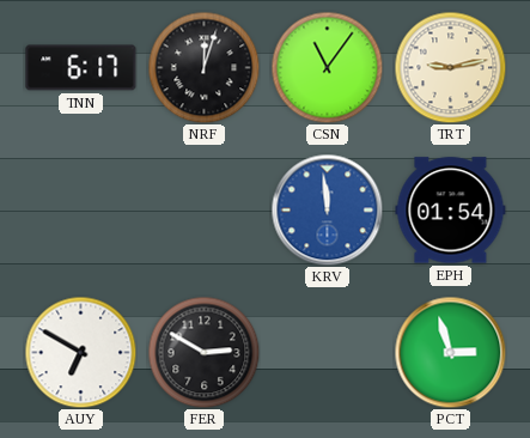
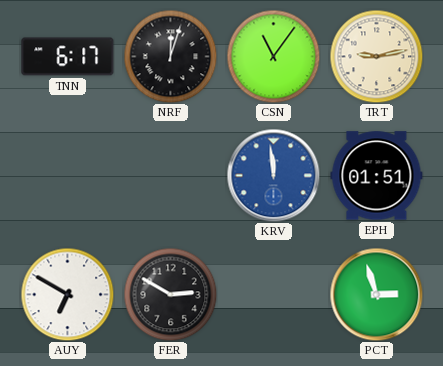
EPH: 01:54 -> 01:51
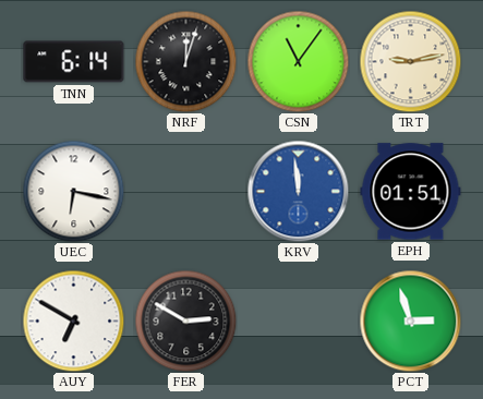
TNN: 6:17 -> 6:14
UEC: none -> 6:17
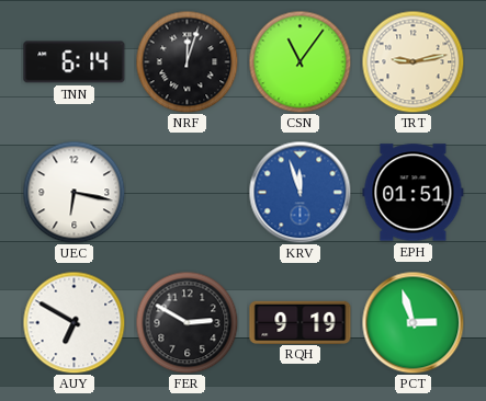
KRV: 11:59 -> 11:57
RQH: none -> 9:19
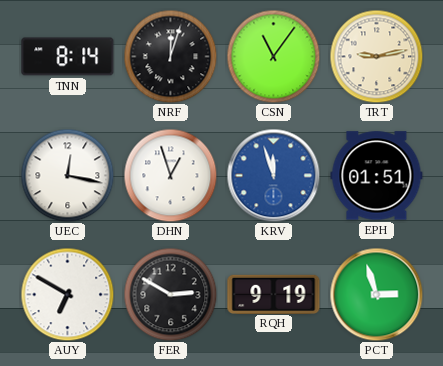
TNN: 6:14 -> 8:14
UEC: 6:17 -> 12:17
DHN: none -> 12:57
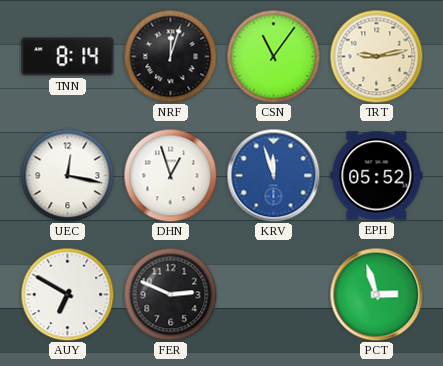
EPH: 01:51 -> 05:52
FER: 2:50 -> 2:49
RQH: 9:19 -> none
